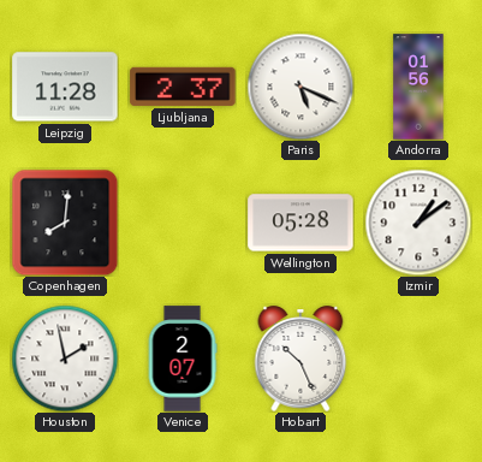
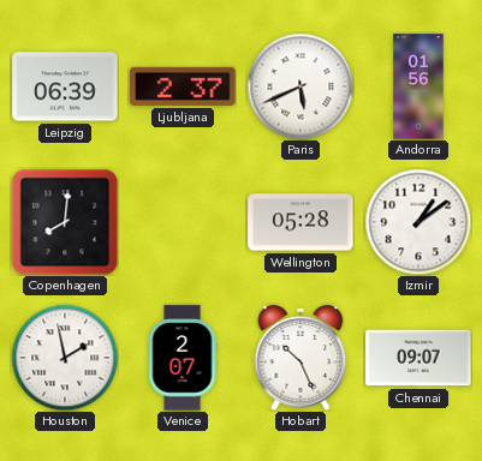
Leipzig: 11:28 -> 06:39
Paris: 5:19 -> 5:41
Chennai: none -> 09:07
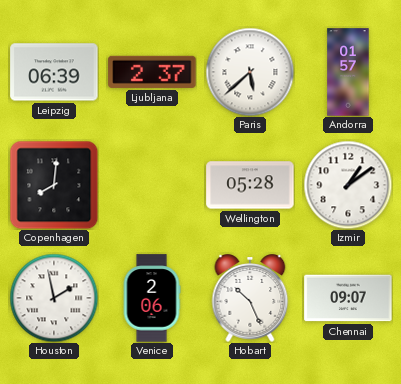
Paris: 5:41 -> 5:38
Andorra: 01:56 -> 01:57
Venice: 2:07 -> 2:06
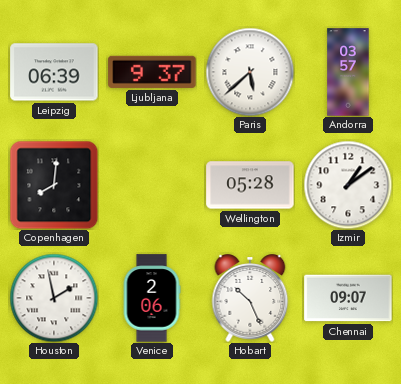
Ljubljana: 2:37 -> 9:37
Andorra: 01:57 -> 03:57
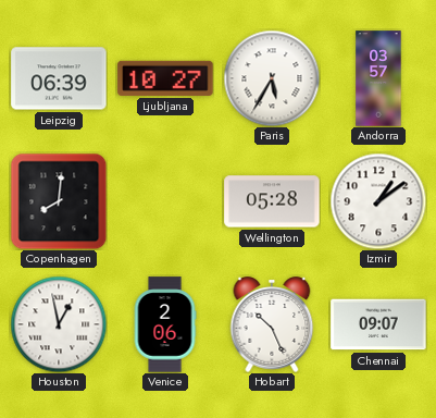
Ljubljana: 9:37 -> 10:27
Paris: 5:38 -> 5:35
Houston: 1:58 -> 12:58
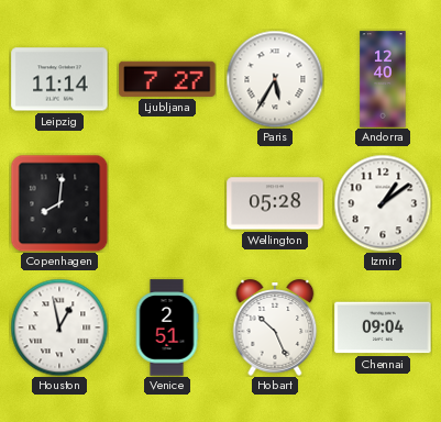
Leipzig: 06:39 -> 11:14
Ljubljana: 10:27 -> 7:27
Andorra: 03:57 -> 12:40
Venice: 2:06 -> 2:51
Chennai: 09:07 -> 09:04
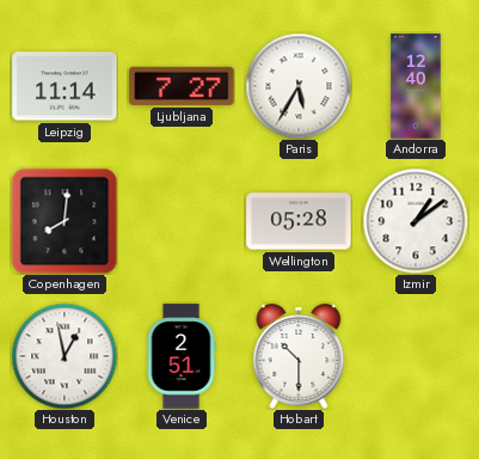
Hobart: 10:26 -> 10:30
Chennai: 09:04 -> none
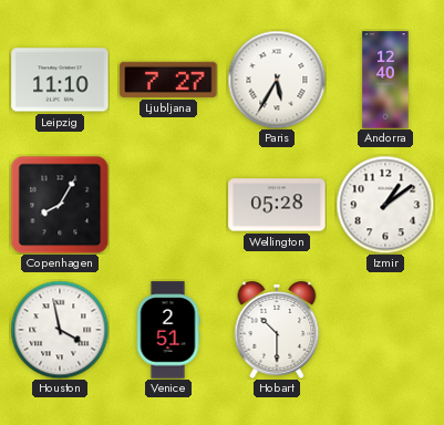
Leipzig: 11:14 -> 11:10
Copenhagen: 8:01 -> 8:05
Houston: 12:58 -> 3:58
